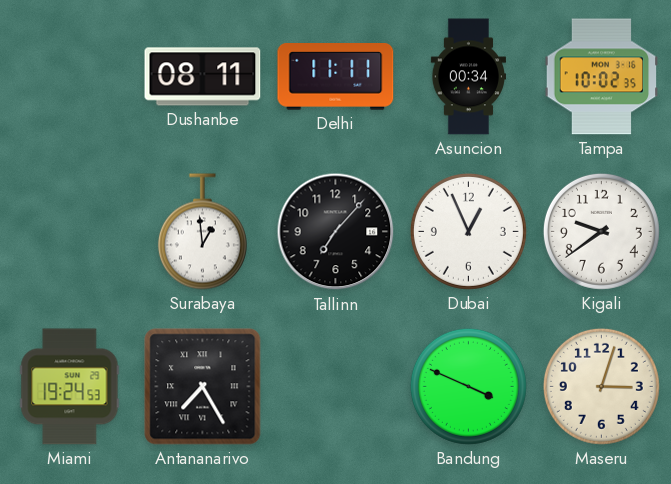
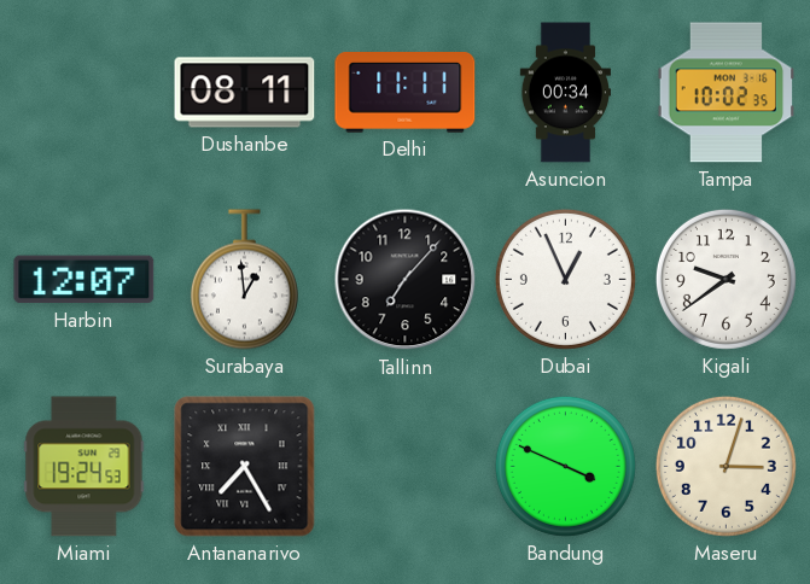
Harbin: none -> 12:07
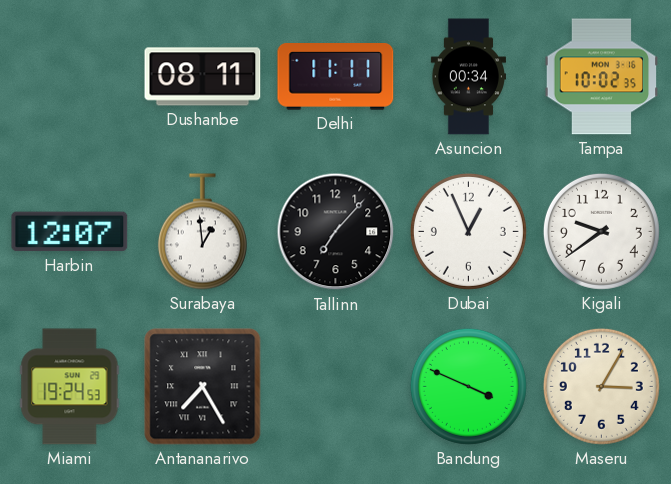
Maseru: 3:03 -> 3:05
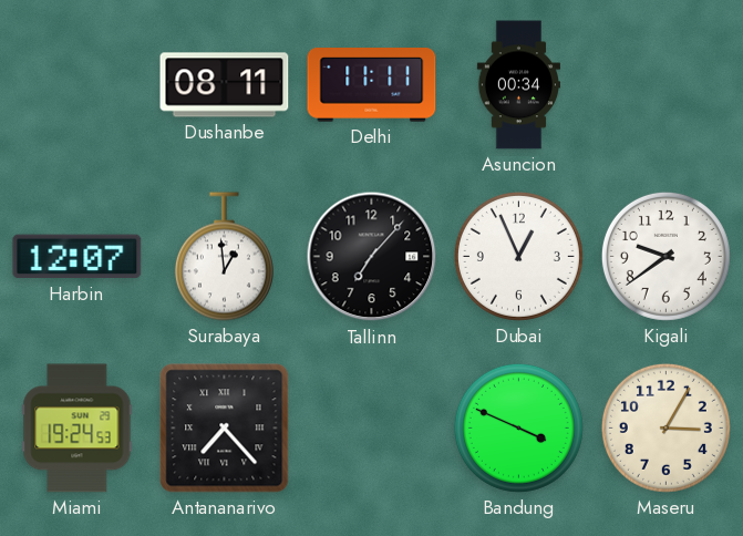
Tampa: 10:02 -> none
Antananarivo: 7:25 -> 7:23
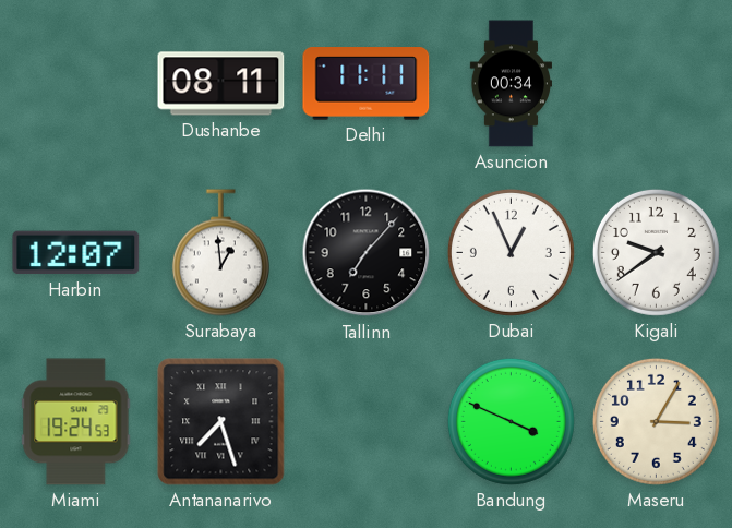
Antananarivo: 7:23 -> 7:27
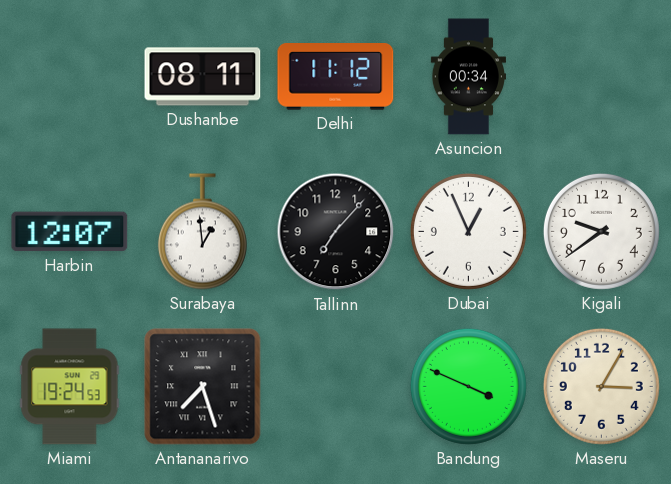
Delhi: 11:11 -> 11:12
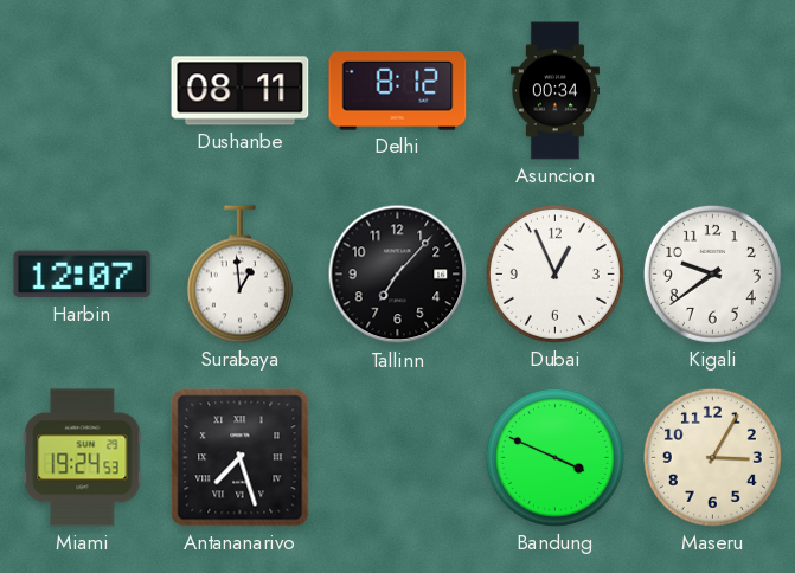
Delhi: 11:12 -> 8:12
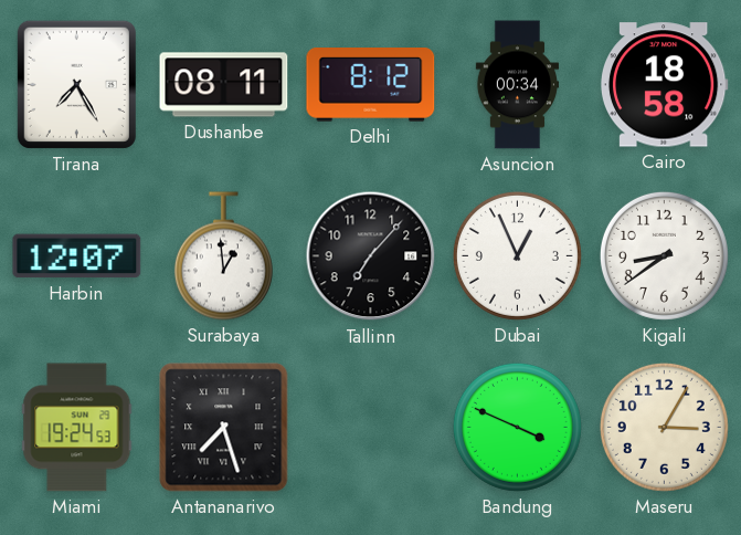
Tirana: none -> 7:25
Cairo: none -> 18:58
Kigali: 9:39 -> 8:39
